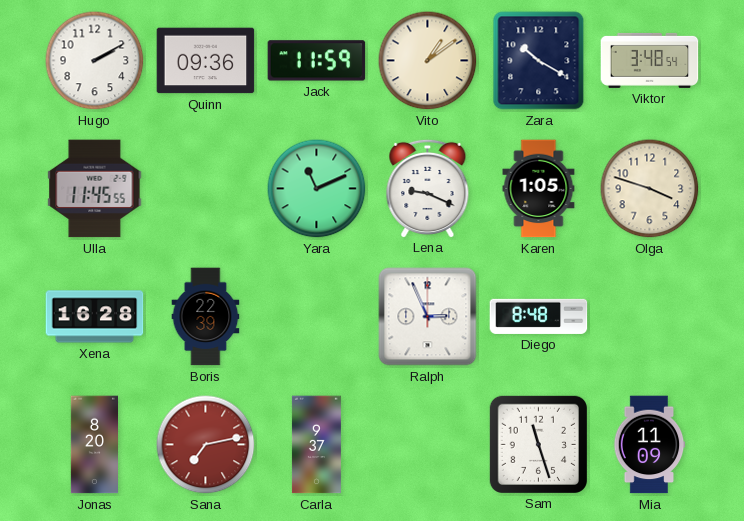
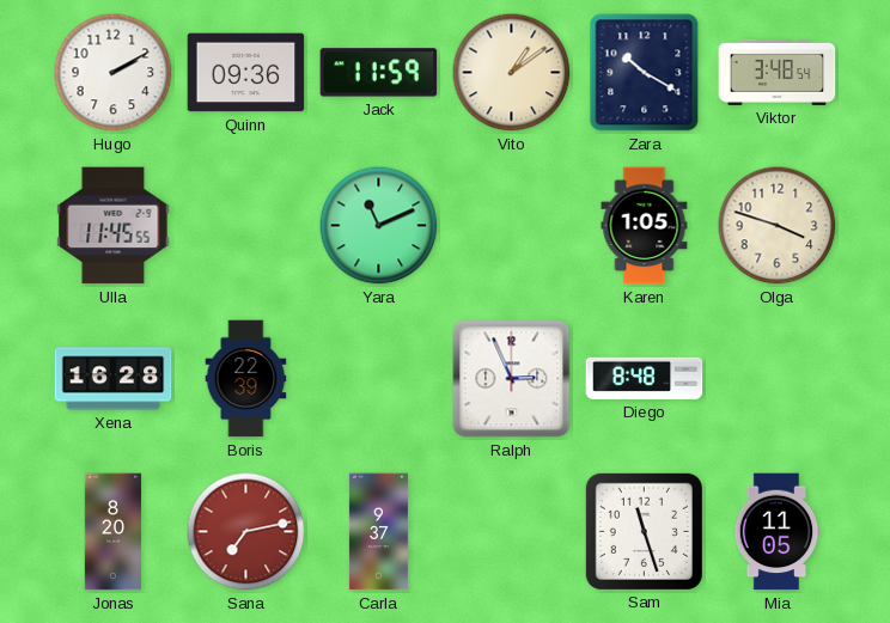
Lena: 9:19 -> none
Mia: 11:09 -> 11:05
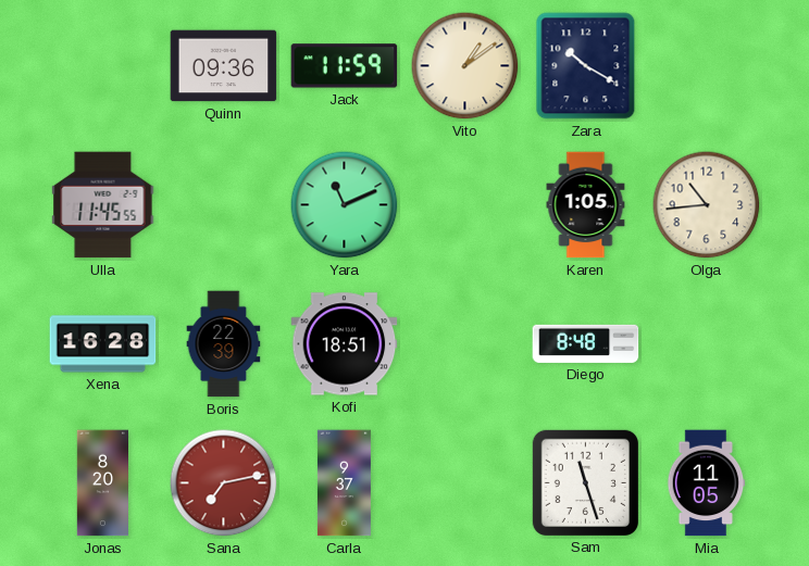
Hugo: 2:10 -> none
Viktor: 3:48 -> none
Olga: 3:48 -> 10:44
Kofi: none -> 18:51
Ralph: 2:56 -> none
